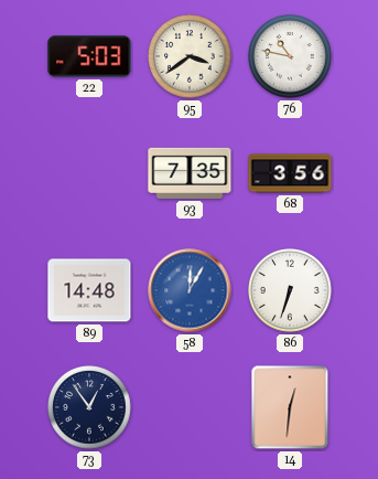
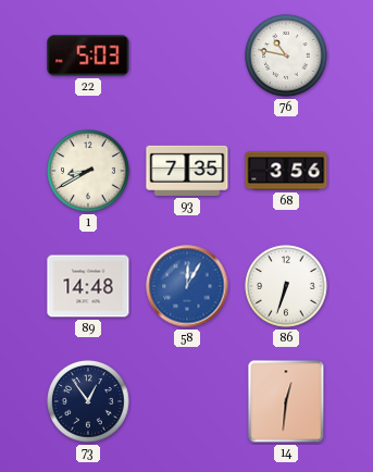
95: 3:39 -> none
1: none -> 8:40
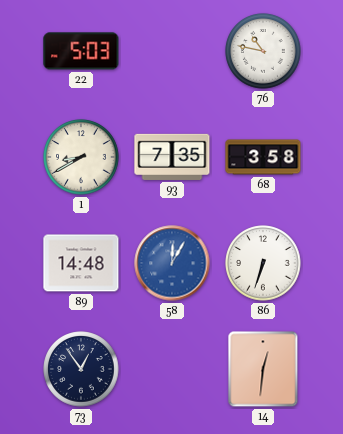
68: 3:56 -> 3:58
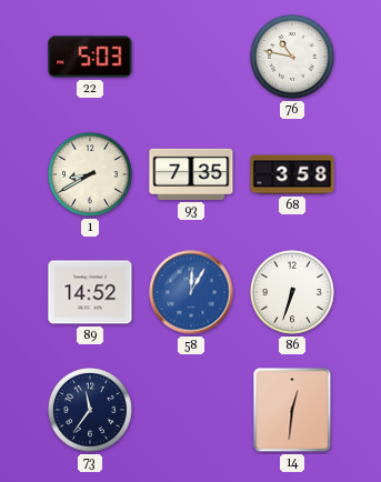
89: 14:48 -> 14:52
73: 12:54 -> 11:36
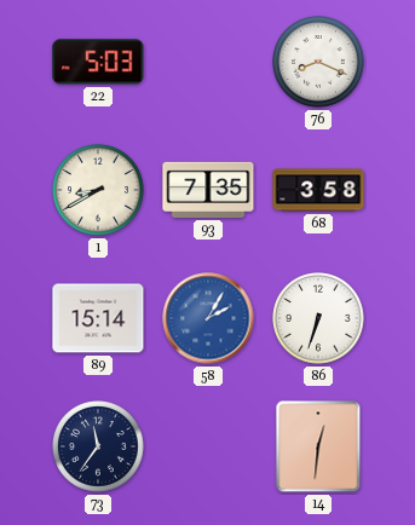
76: 10:47 -> 8:19
89: 14:52 -> 15:14
58: 12:05 -> 2:05
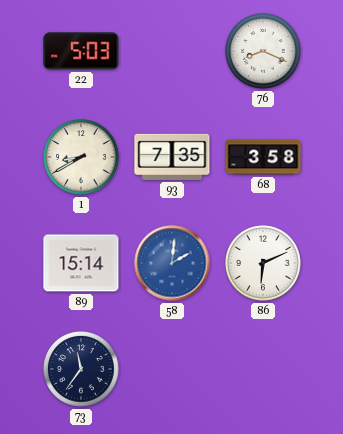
58: 2:05 -> 2:01
86: 6:33 -> 6:11
14: 12:31 -> none
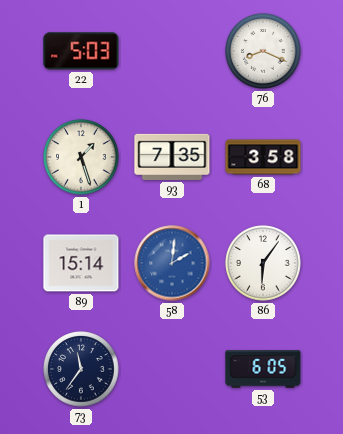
1: 8:40 -> 1:27
86: 6:11 -> 6:06
53: none -> 6:05
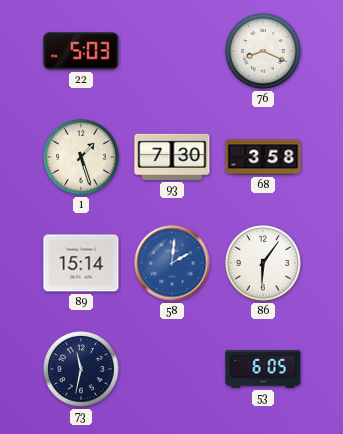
93: 7:35 -> 7:30
73: 11:36 -> 11:32
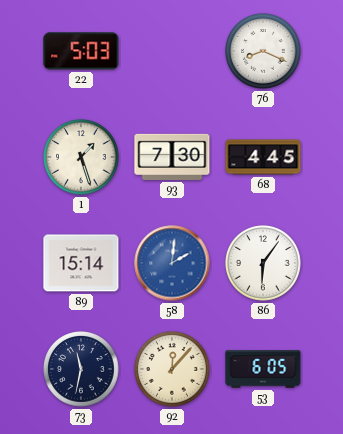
68: 3:58 -> 4:45
92: none -> 12:07
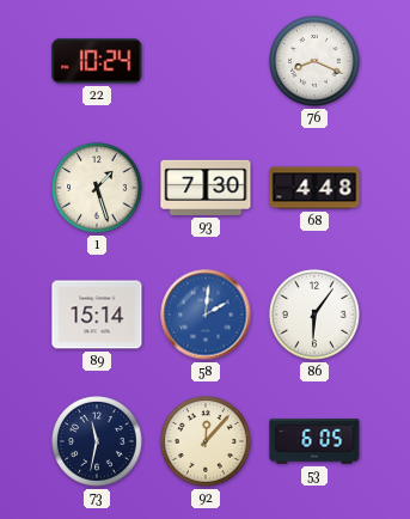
22: 5:03 -> 10:24
68: 4:45 -> 4:48
